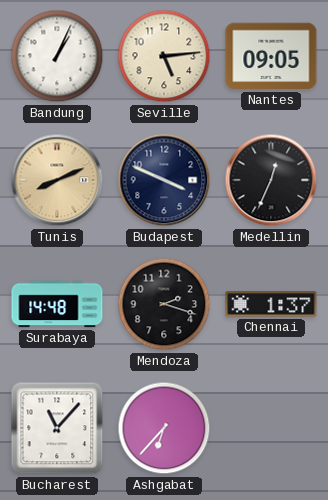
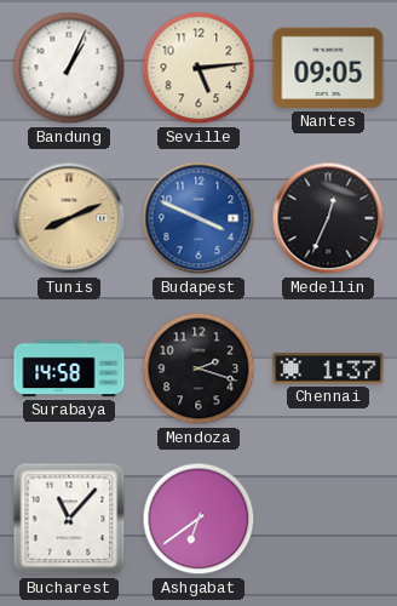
Budapest dial: navy -> blue
Surabaya: 14:48 -> 14:58
Ashgabat: 6:37 -> 6:39
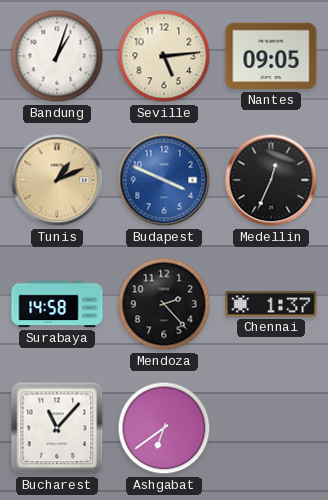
Bandung: 1:04 -> 1:03
Tunis: 8:11 -> 1:11
Mendoza: 2:18 -> 2:23
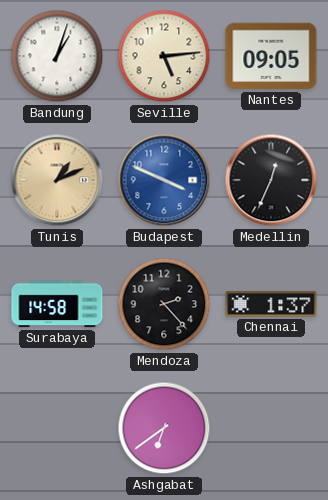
Bucharest: 11:07 -> none
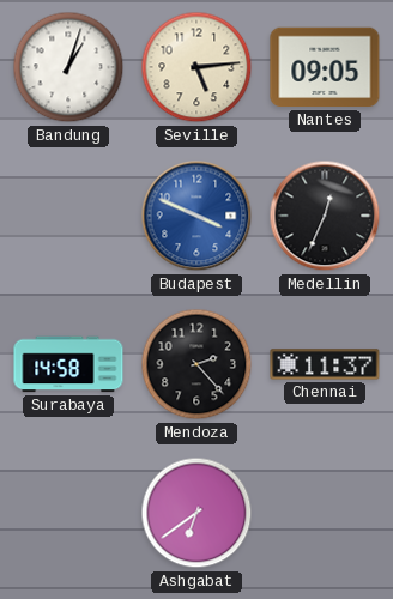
Tunis: 1:11 -> none
Chennai: 1:37 -> 11:37
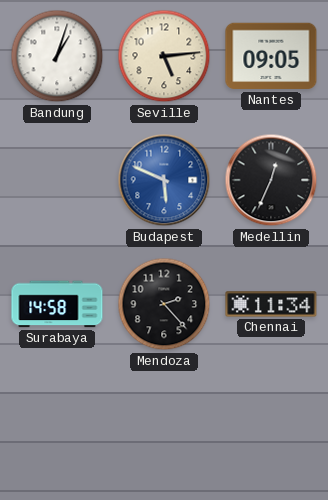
Budapest: 3:49 -> 5:49
Chennai: 11:37 -> 11:34
Ashgabat: 6:39 -> none
